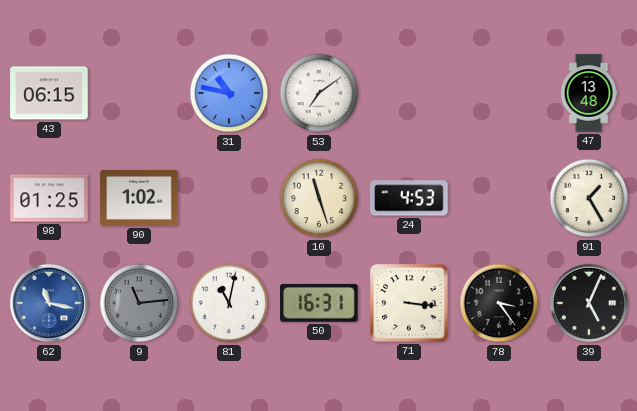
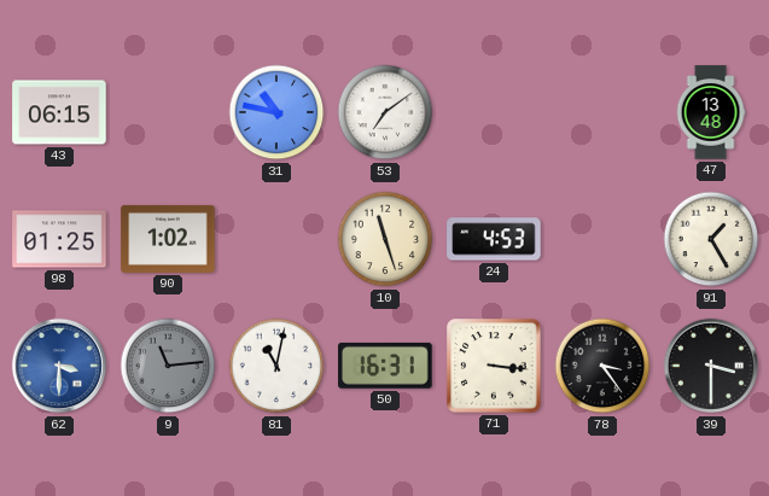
62: 11:17 -> 3:30
39: 5:04 -> 3:30
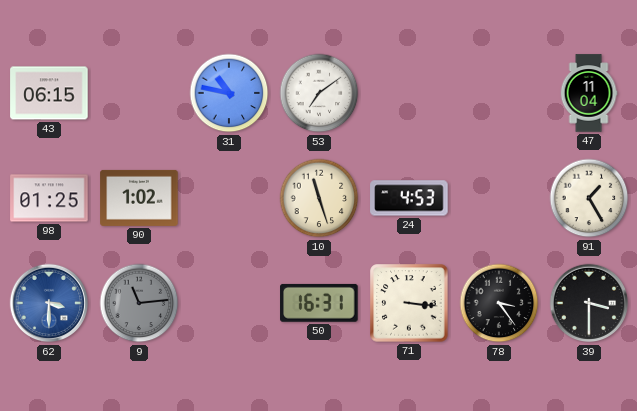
47: 13:48 -> 11:04
81: 11:02 -> none
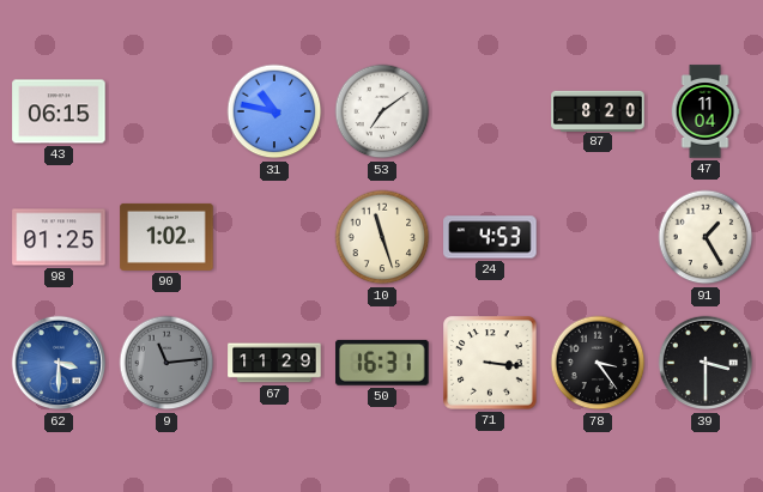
87: none -> 8:20
67: none -> 11:29
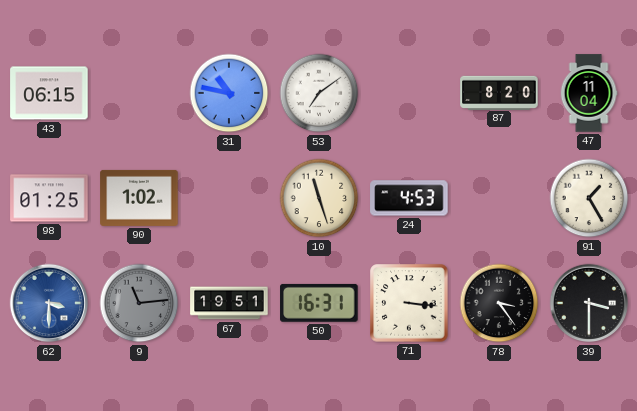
67: 11:29 -> 19:51
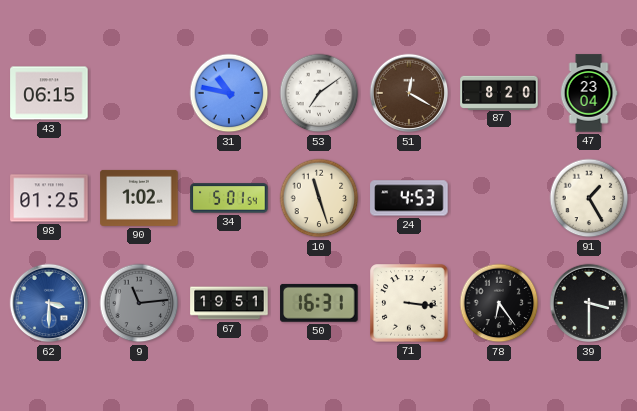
51: none -> 12:20
47: 11:04 -> 23:04
34: none -> 5:01
78: 3:24 -> 6:24
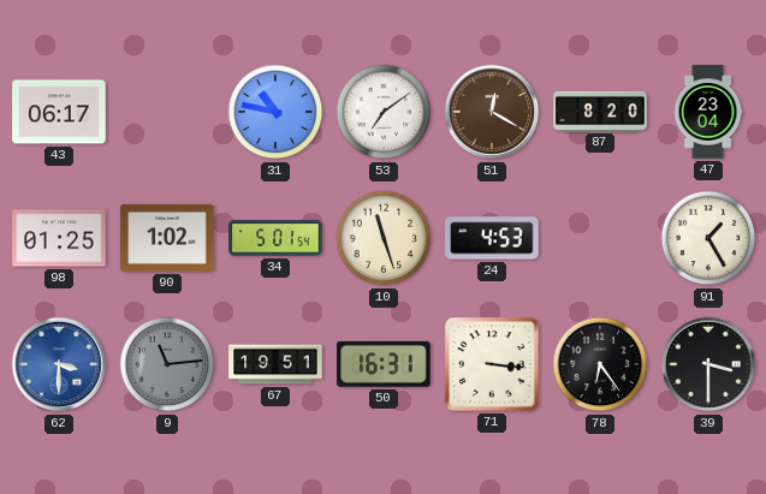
43: 06:15 -> 06:17
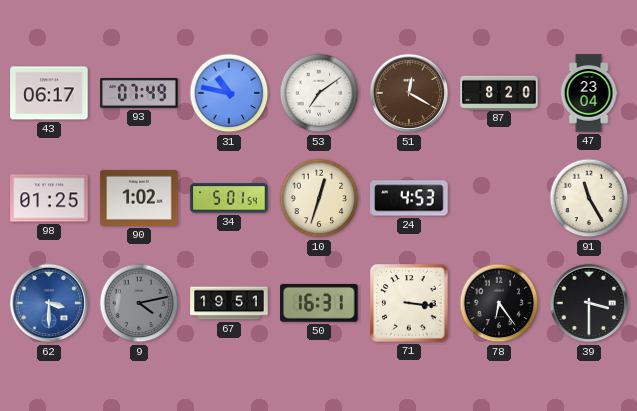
93: none -> 07:49
10: 11:27 -> 12:33
91: 1:25 -> 11:25
9: 11:14 -> 4:13
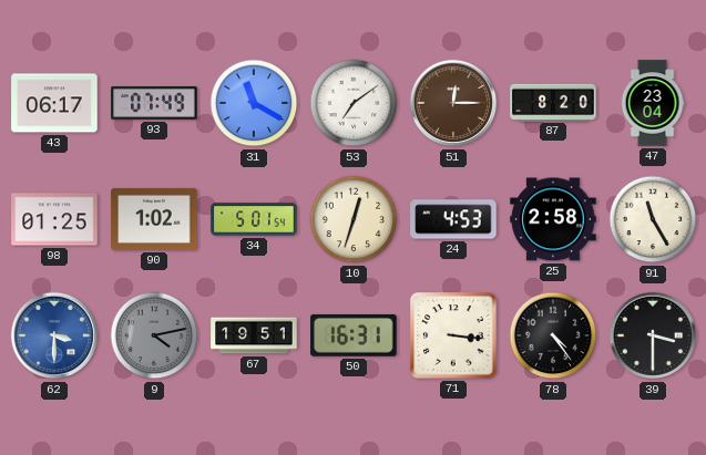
31: 10:47 -> 11:20
51: 12:20 -> 12:15
25: none -> 2:58
78: 6:24 -> 4:24
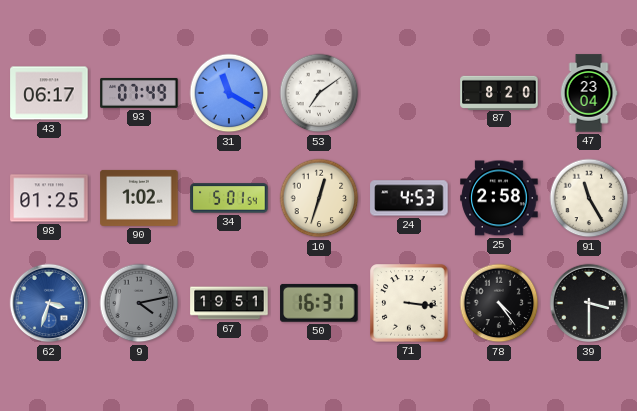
51: 12:15 -> none
62: 3:30 -> 3:33
